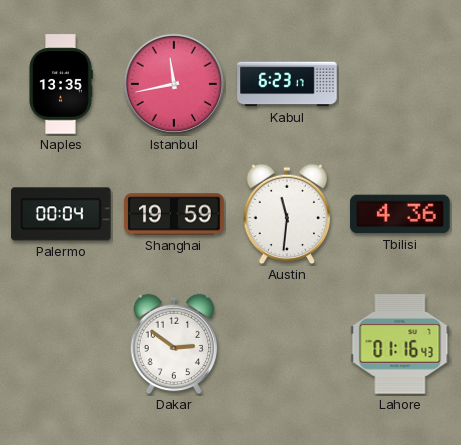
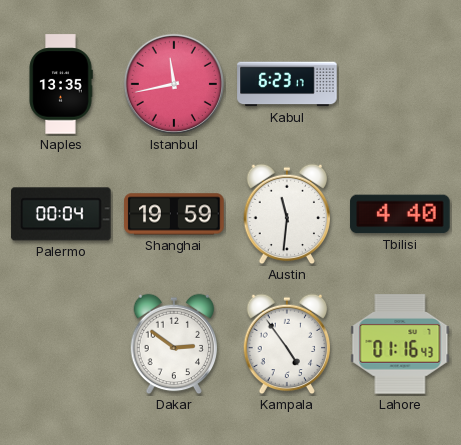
Tbilisi: 4:36 -> 4:40
Kampala: none -> 4:54
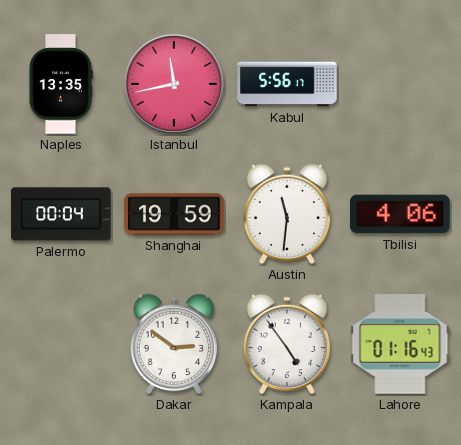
Kabul: 6:23 -> 5:56
Tbilisi: 4:40 -> 4:06
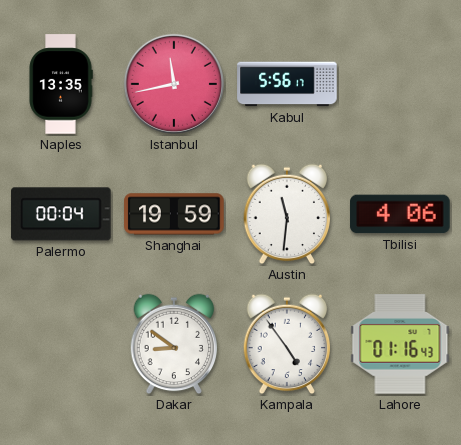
Dakar: 2:51 -> 8:51
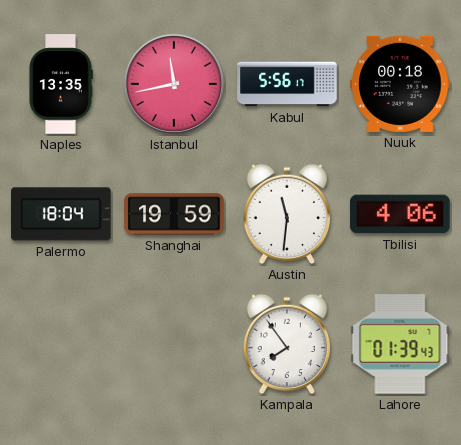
Nuuk: none -> 00:18
Palermo: 00:04 -> 18:04
Dakar: 8:51 -> none
Kampala: 4:54 -> 7:54
Lahore: 01:16 -> 01:39
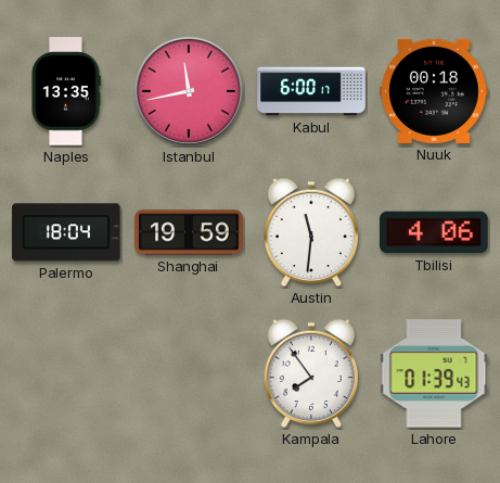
Kabul: 5:56 -> 6:00
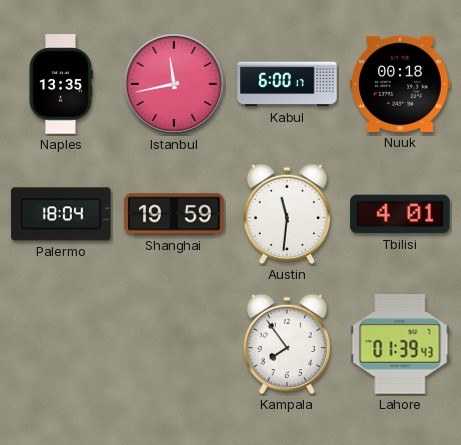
Tbilisi: 4:06 -> 4:01
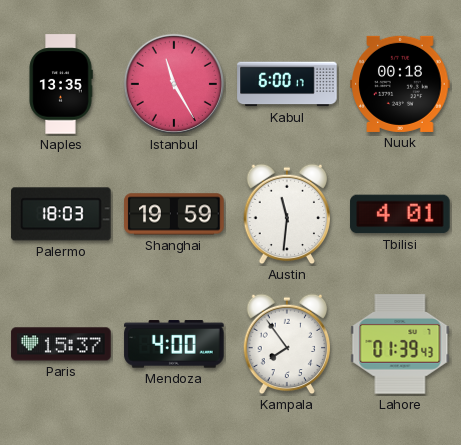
Istanbul: 11:43 -> 11:25
Palermo: 18:04 -> 18:03
Paris: none -> 15:37
Mendoza: none -> 4:00
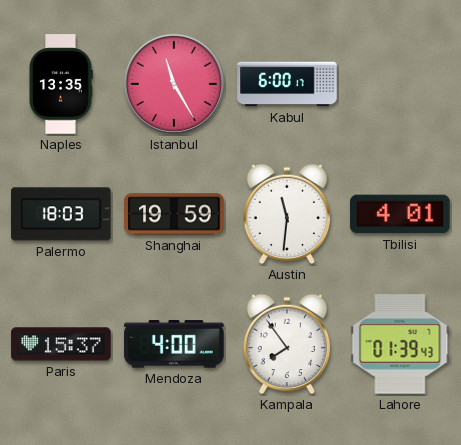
Nuuk: 00:18 -> none
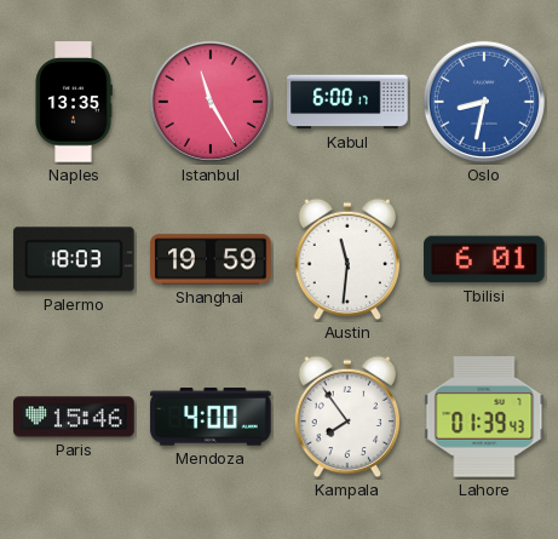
Oslo: none -> 8:32
Tbilisi: 4:01 -> 6:01
Paris: 15:37 -> 15:46
